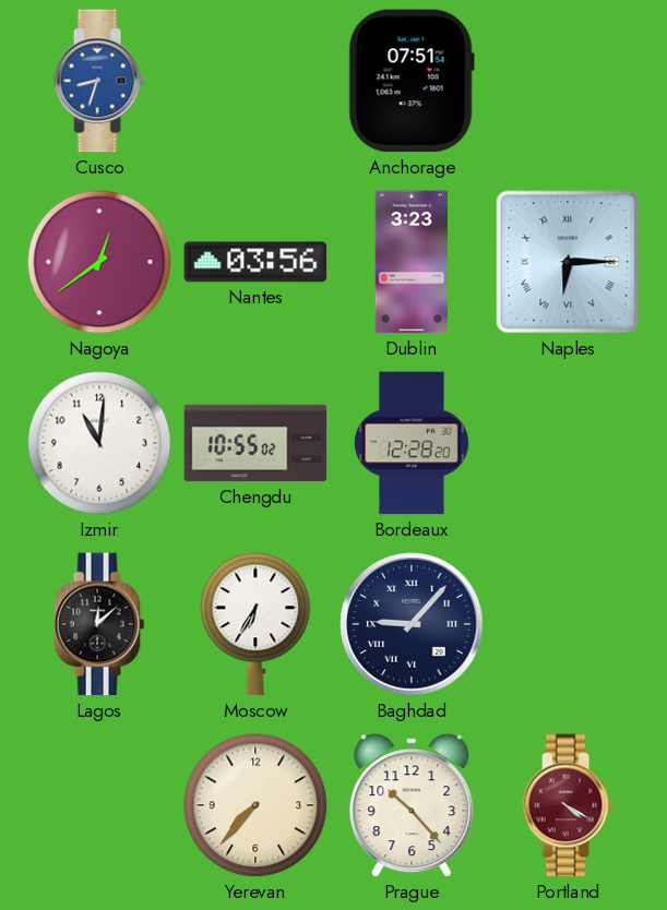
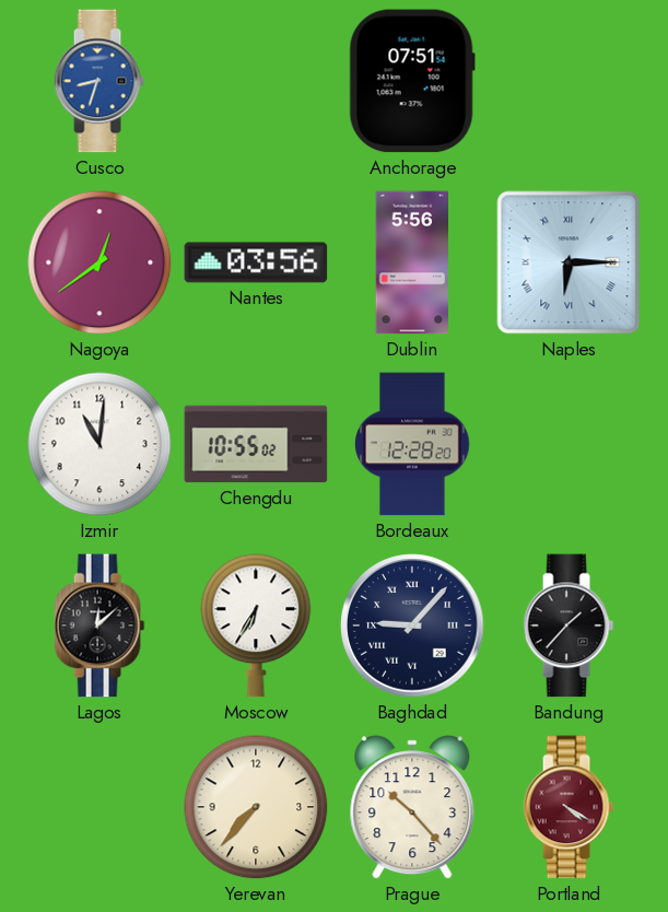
Dublin: 3:23 -> 5:56
Bandung: none -> 1:37
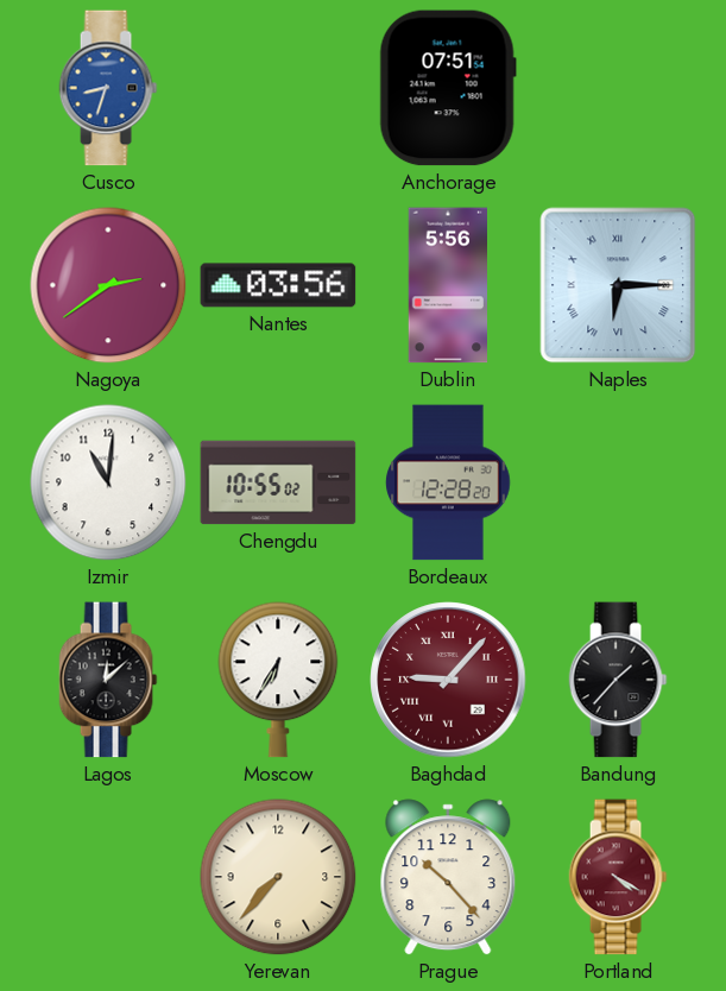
Nagoya: 12:39 -> 2:39
Baghdad dial: navy -> burgundy
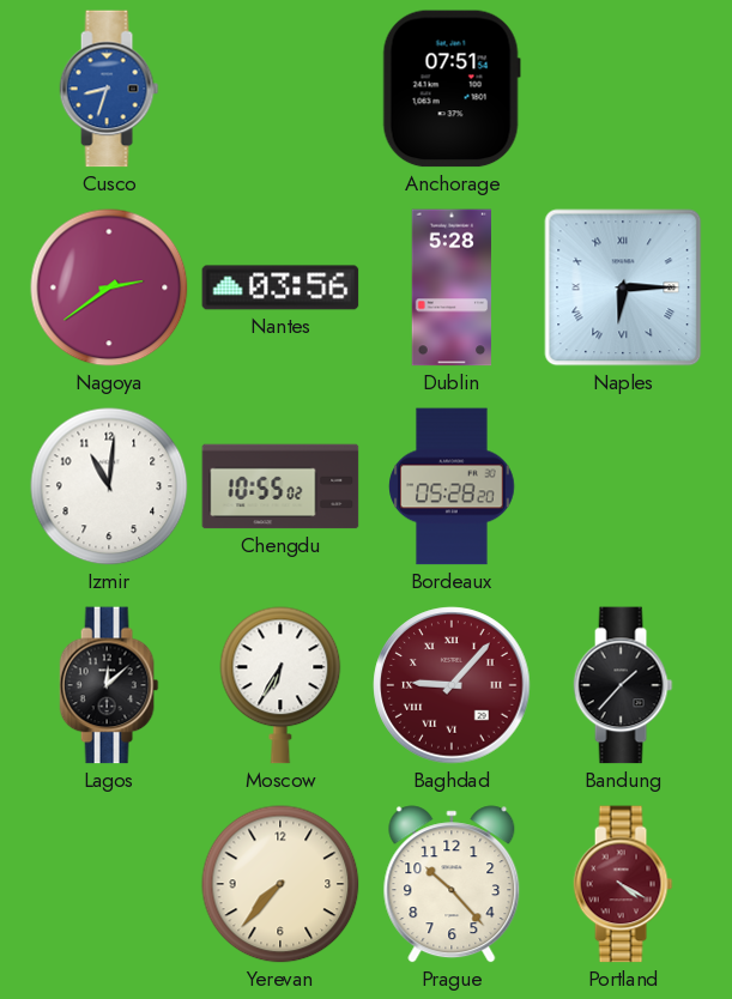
Dublin: 5:56 -> 5:28
Bordeaux: 12:28 -> 05:28
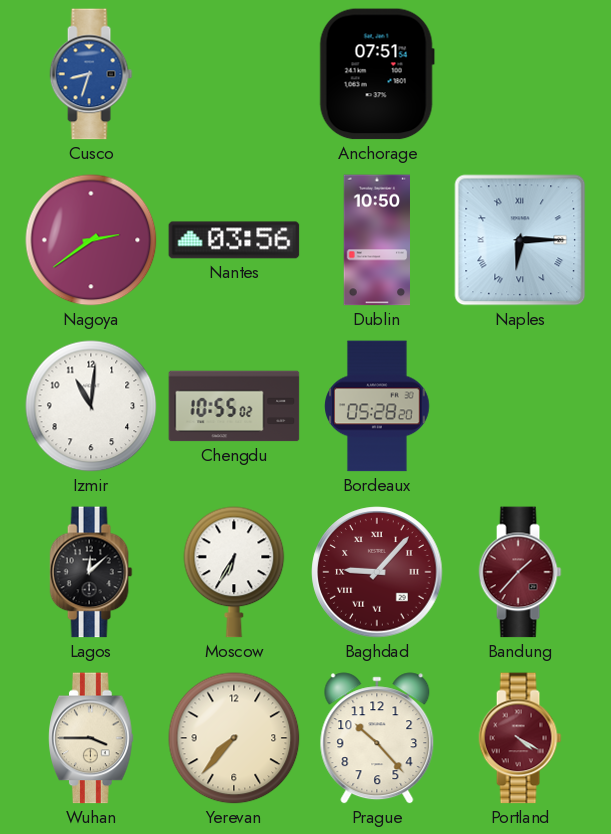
Dublin: 5:28 -> 10:50
Bandung dial: black -> burgundy
Wuhan: none -> 3:45
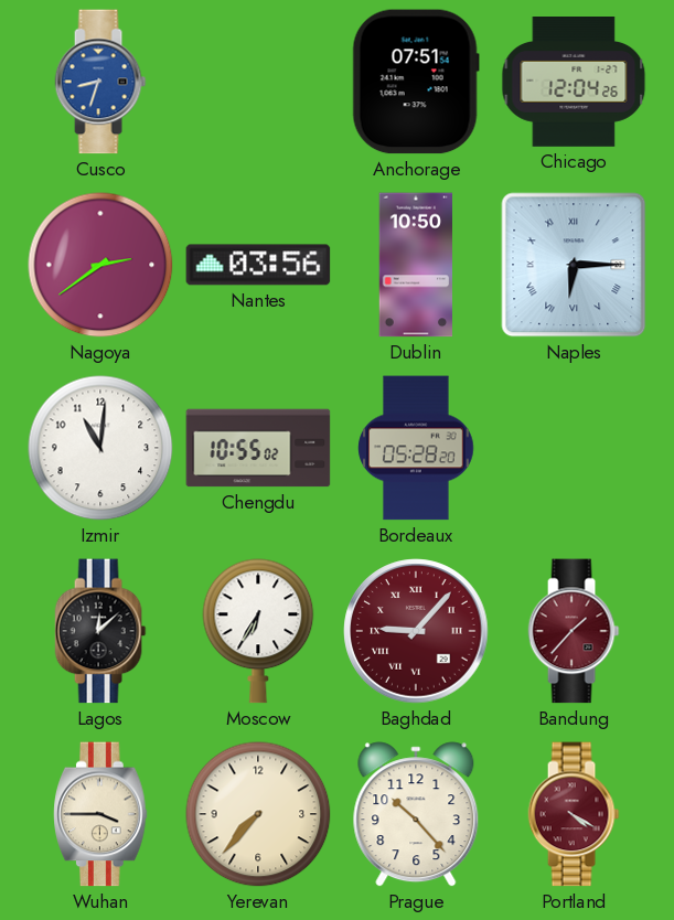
Chicago: none -> 12:04
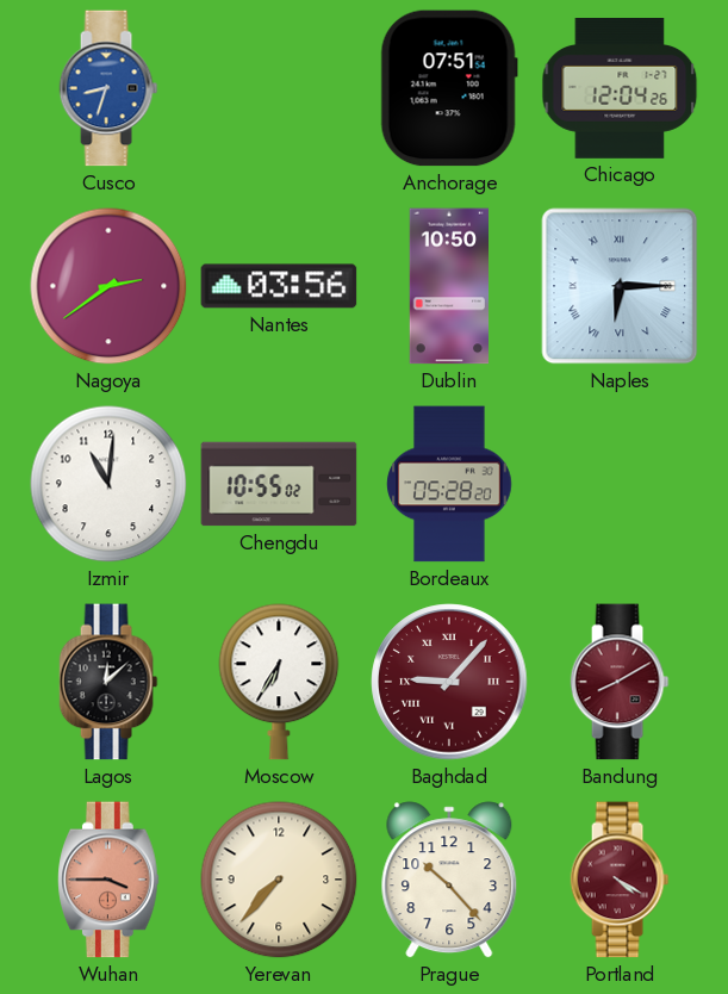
Bandung: 1:37 -> 8:10
Wuhan dial: cream -> salmon
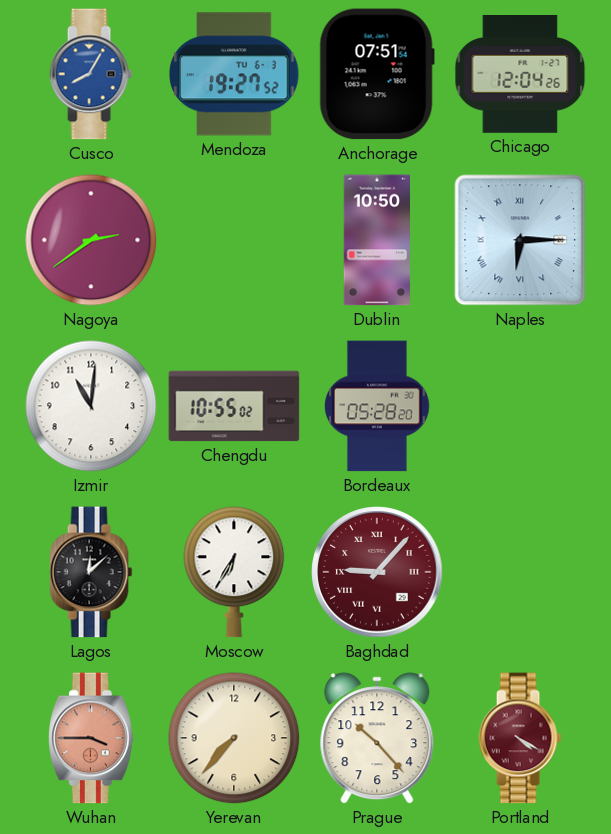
Cusco: 8:33 -> 8:05
Mendoza: none -> 19:27
Nantes: 03:56 -> none
Bandung: 8:10 -> none
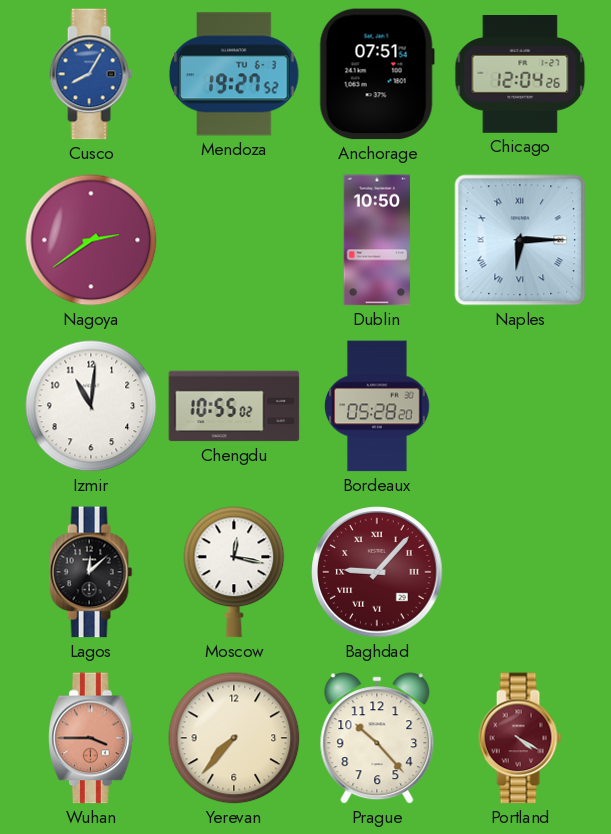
Moscow: 6:35 -> 12:17
